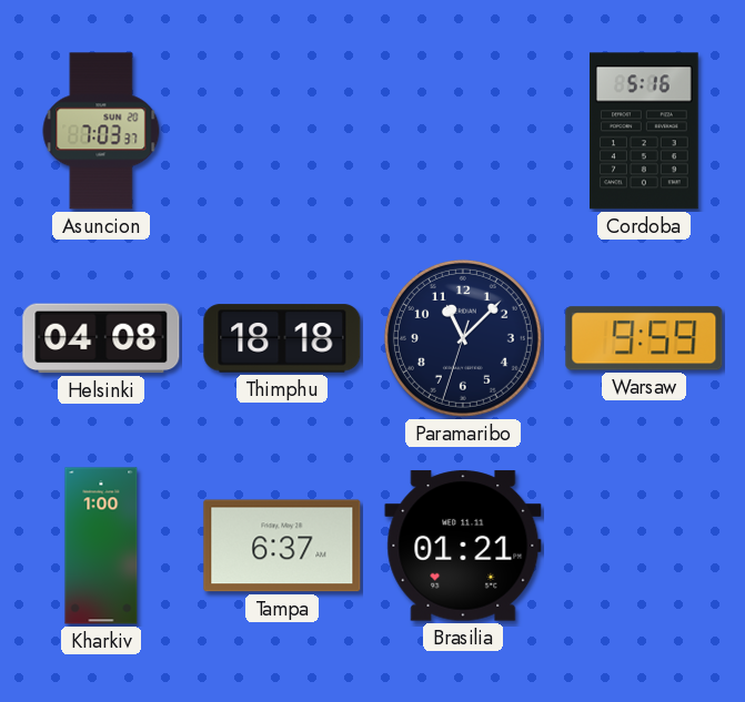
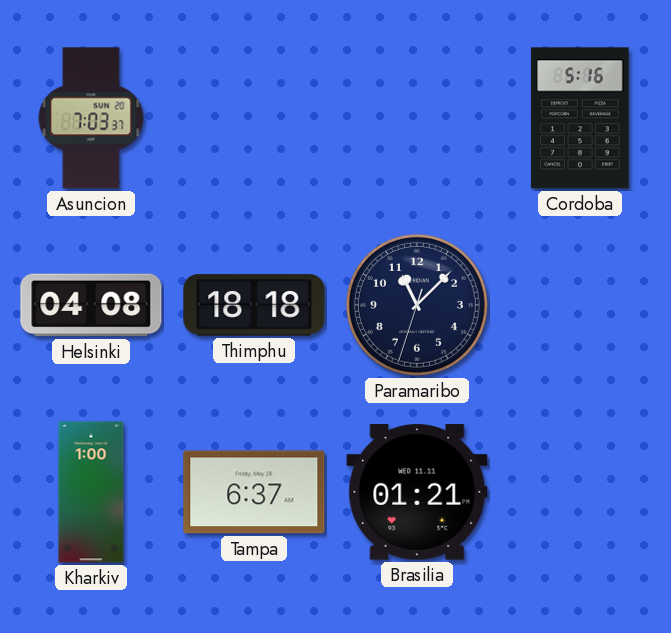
Warsaw: 9:59 -> none
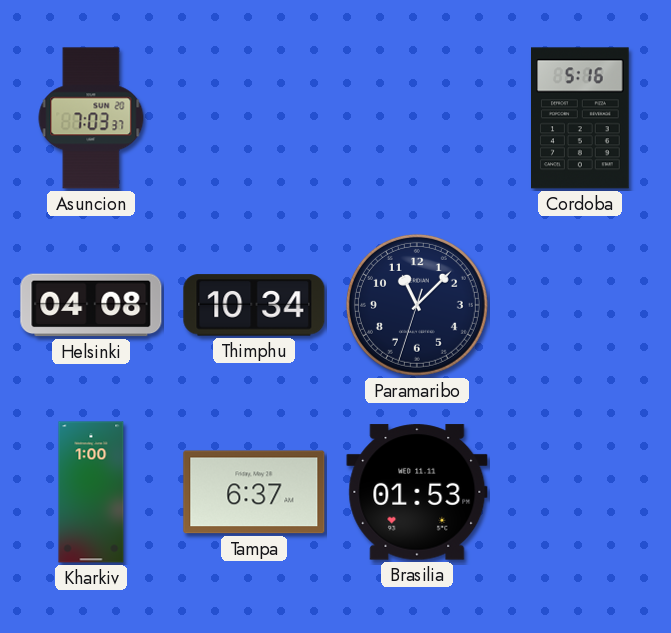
Thimphu: 18:18 -> 10:34
Brasilia: 01:21 -> 01:53
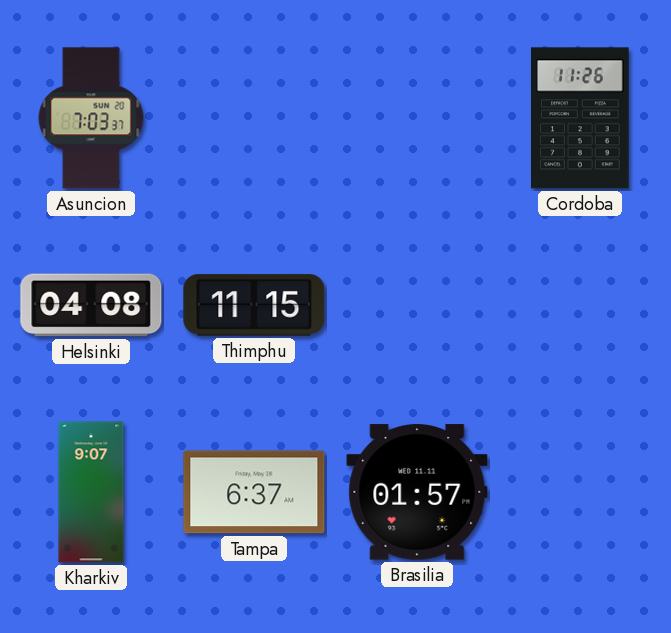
Cordoba: 5:16 -> 11:26
Thimphu: 10:34 -> 11:15
Paramaribo: 11:07 -> none
Kharkiv: 1:00 -> 9:07
Brasilia: 01:53 -> 01:57
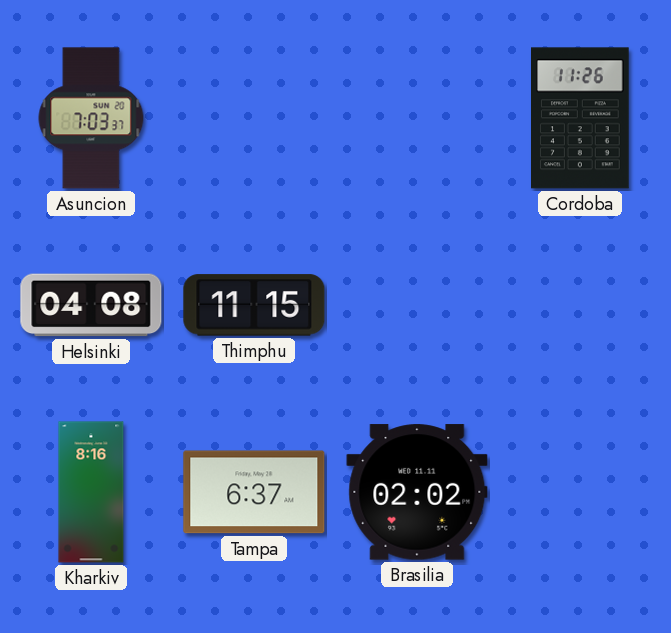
Kharkiv: 9:07 -> 8:16
Brasilia: 01:57 -> 02:02
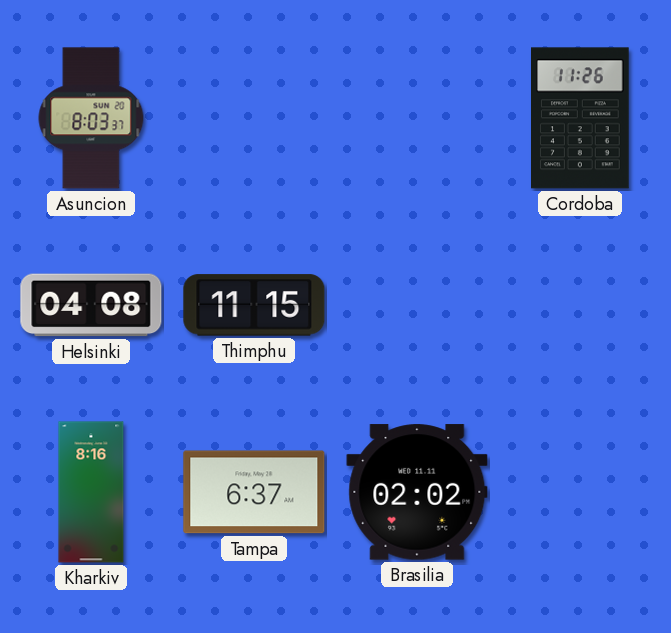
Asuncion: 7:03 -> 8:03
